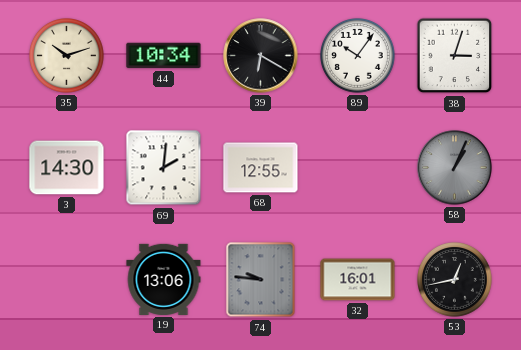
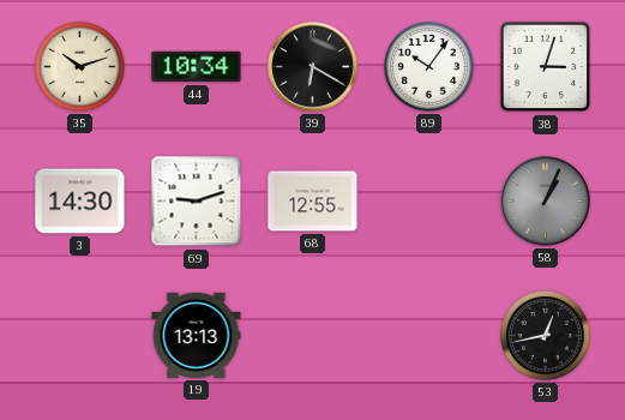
69: 2:01 -> 9:12
19: 13:06 -> 13:13
74: 9:46 -> none
32: 16:01 -> none
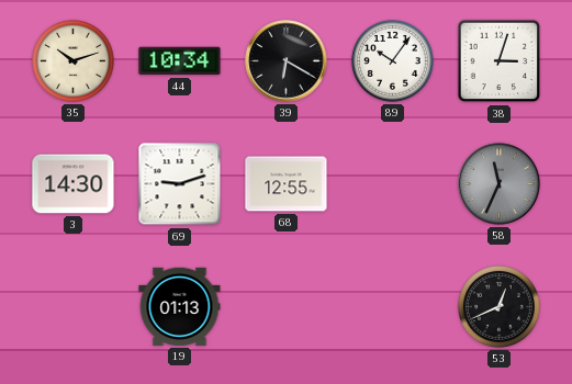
58: 1:04 -> 11:34
19: 13:13 -> 01:13
53: 12:43 -> 12:41
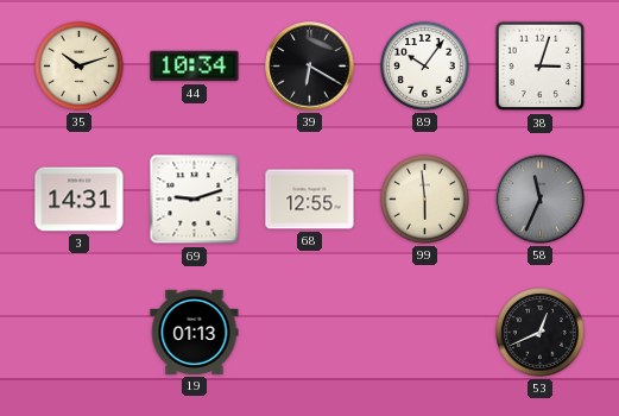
3: 14:30 -> 14:31
99: none -> 5:59
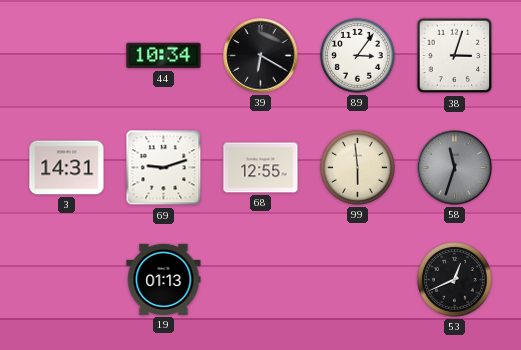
35: 10:12 -> none
89: 10:06 -> 3:06
58: 11:34 -> 11:33
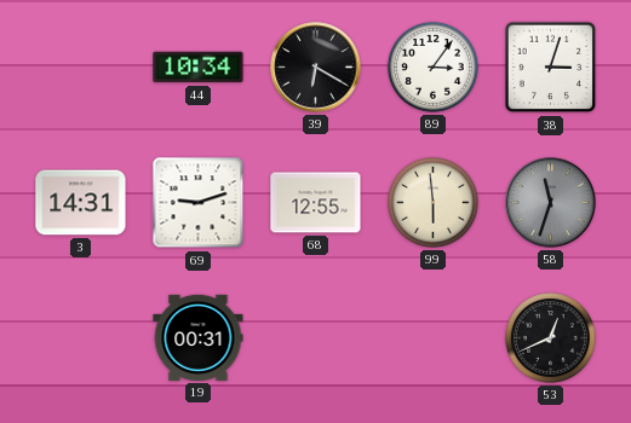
19: 01:13 -> 00:31
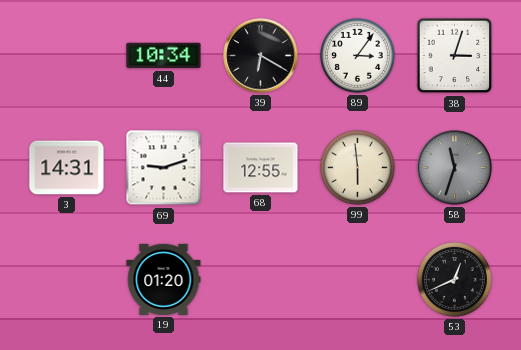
19: 00:31 -> 01:20
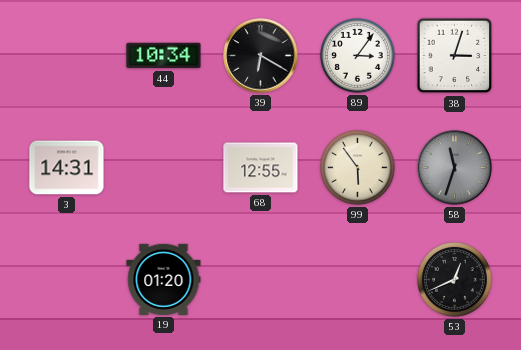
69: 9:12 -> none
99: 5:59 -> 5:54
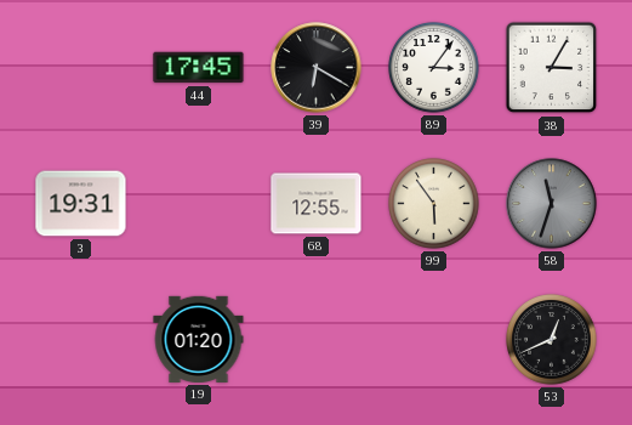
44: 10:34 -> 17:45
38: 3:03 -> 3:05
3: 14:31 -> 19:31
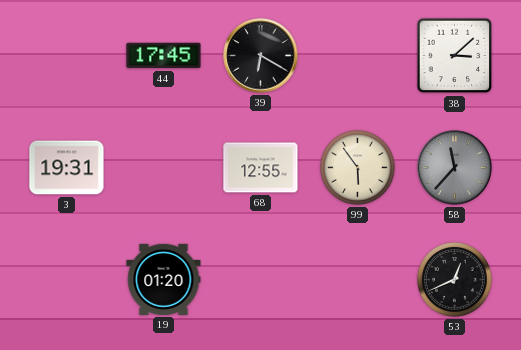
89: 3:06 -> none
38: 3:05 -> 3:08
58: 11:33 -> 11:37
